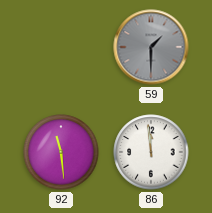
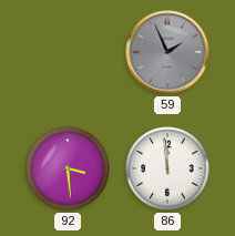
59: 1:30 -> 1:56
92: 11:29 -> 3:29
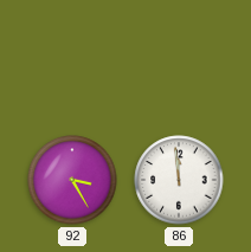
59: 1:56 -> none
92: 3:29 -> 3:25
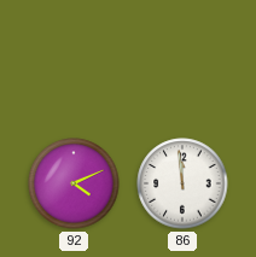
92: 3:25 -> 4:11
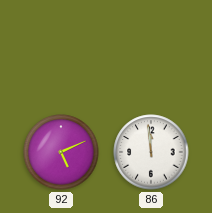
92: 4:11 -> 5:11
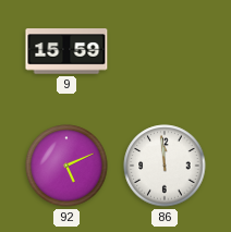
9: none -> 15:59
